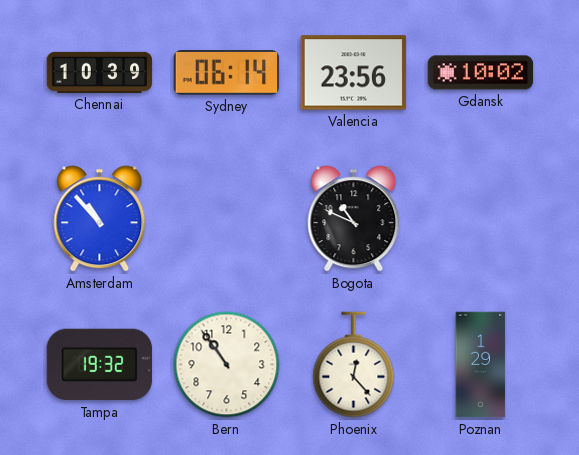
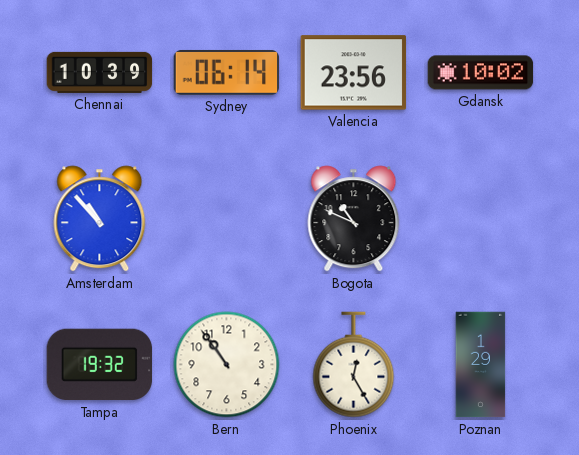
Phoenix: 12:23 -> 12:25
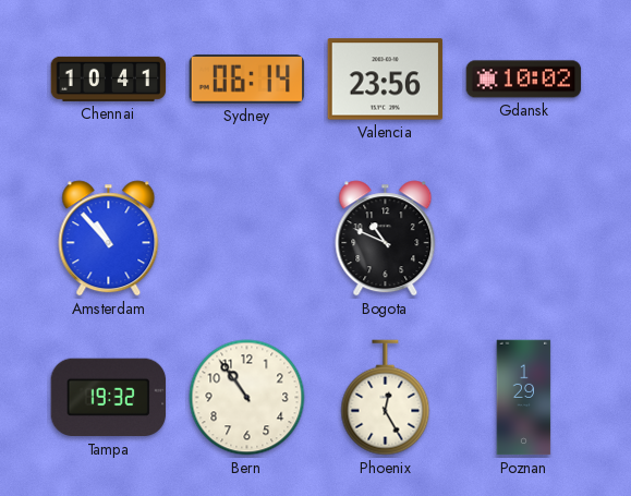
Chennai: 10:39 -> 10:41
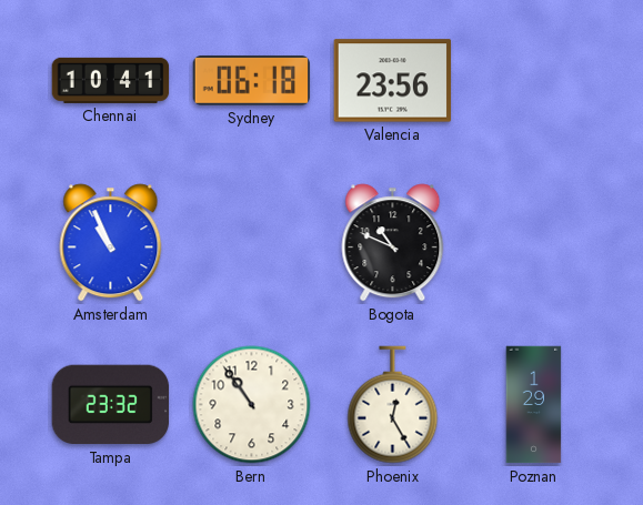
Sydney: 06:14 -> 06:18
Gdansk: 10:02 -> none
Amsterdam: 10:53 -> 10:56
Tampa: 19:32 -> 23:32
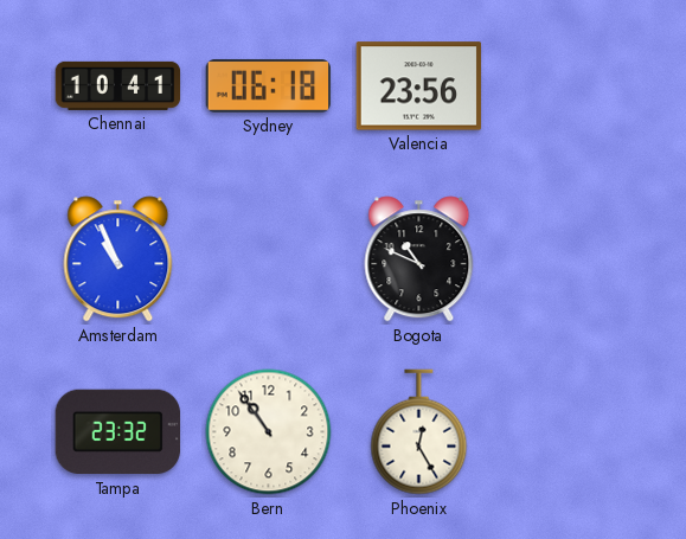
Poznan: 1:29 -> none
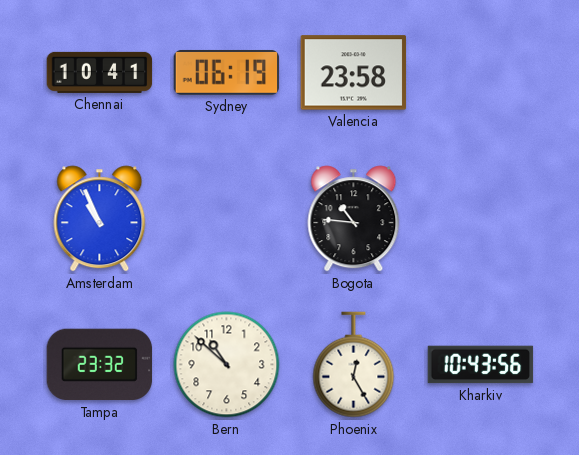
Sydney: 06:18 -> 06:19
Valencia: 23:56 -> 23:58
Bogota: 10:49 -> 10:46
Bern: 10:54 -> 10:52
Kharkiv: none -> 10:43
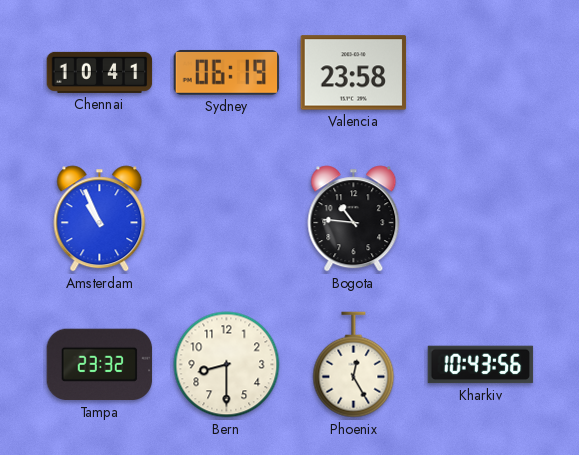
Bern: 10:52 -> 8:30
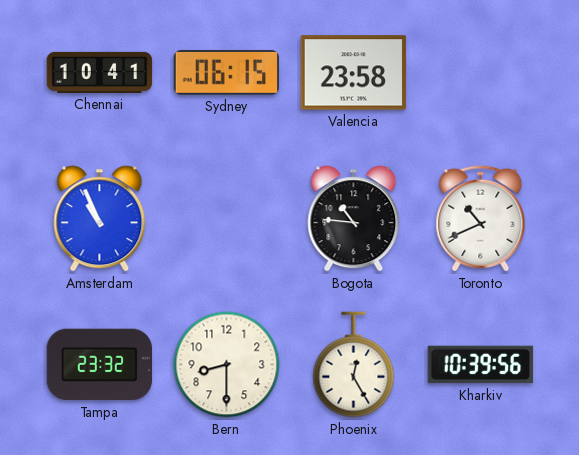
Sydney: 06:19 -> 06:15
Toronto: none -> 10:41
Kharkiv: 10:43 -> 10:39
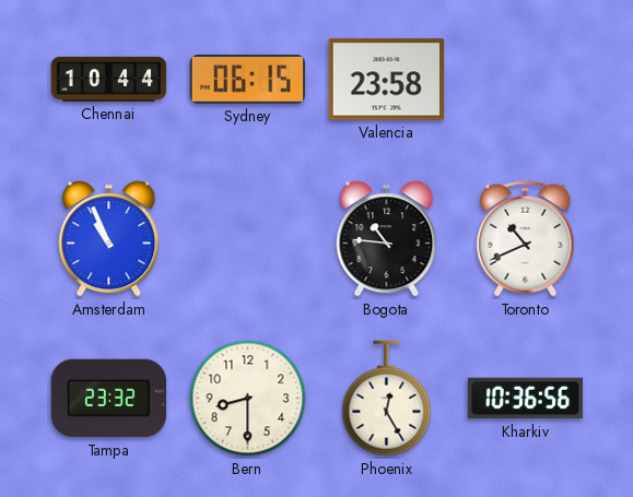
Chennai: 10:41 -> 10:44
Kharkiv: 10:39 -> 10:36
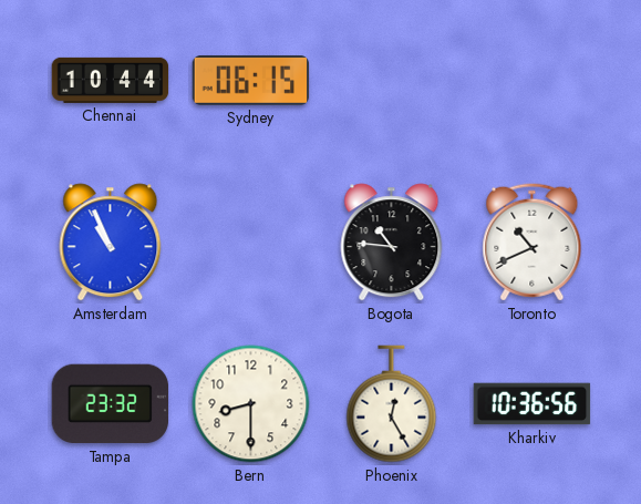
Valencia: 23:58 -> none
